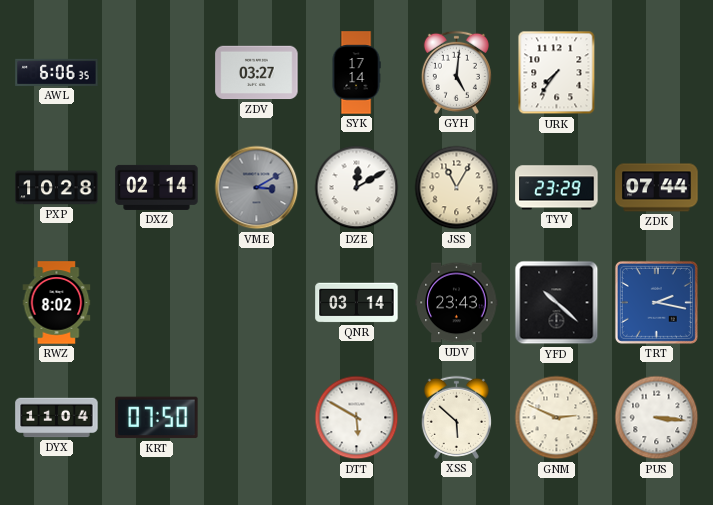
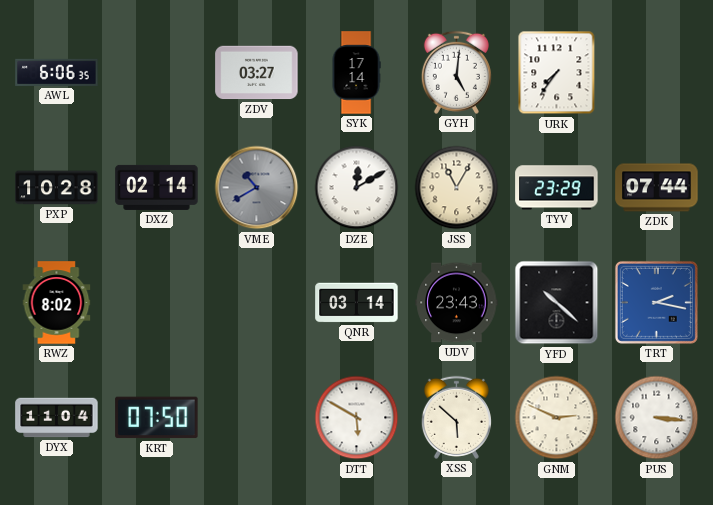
VME: 3:10 -> 10:40
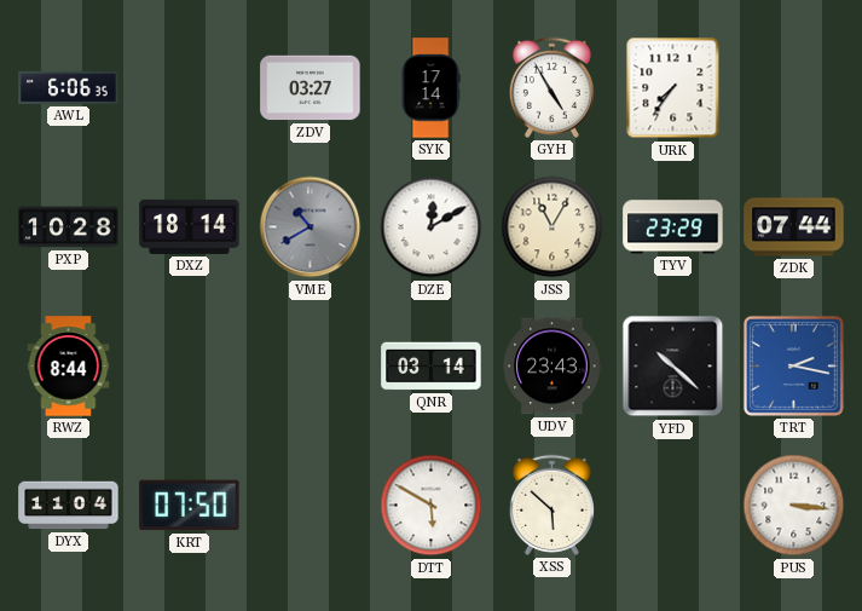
GYH: 5:01 -> 4:55
DXZ: 02:14 -> 18:14
RWZ: 8:02 -> 8:44
GNM: 2:49 -> none
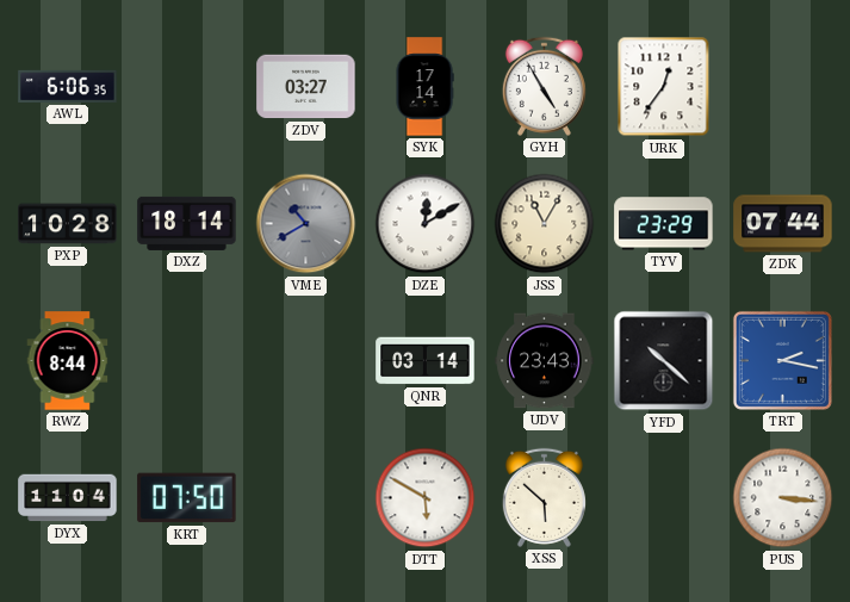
URK: 7:36 -> 12:36
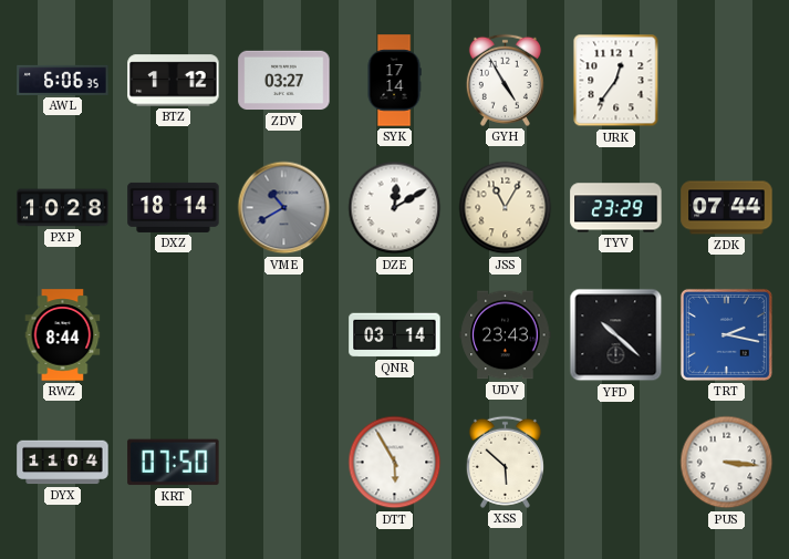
BTZ: none -> 1:12
DTT: 5:50 -> 5:55
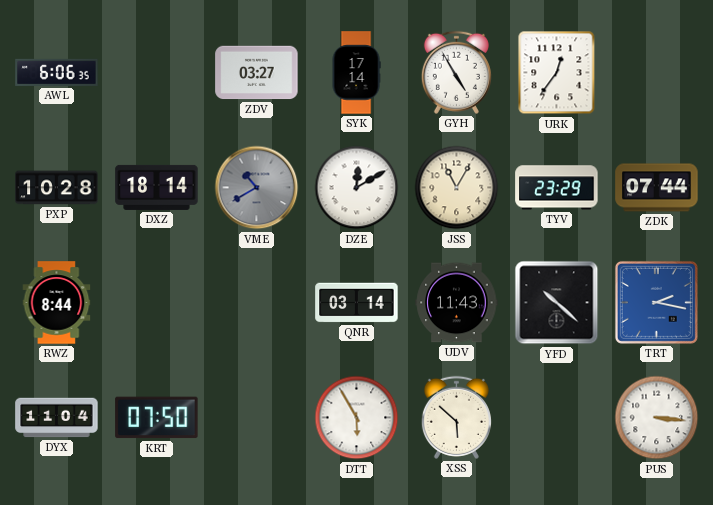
BTZ: 1:12 -> none
UDV: 23:43 -> 11:43
